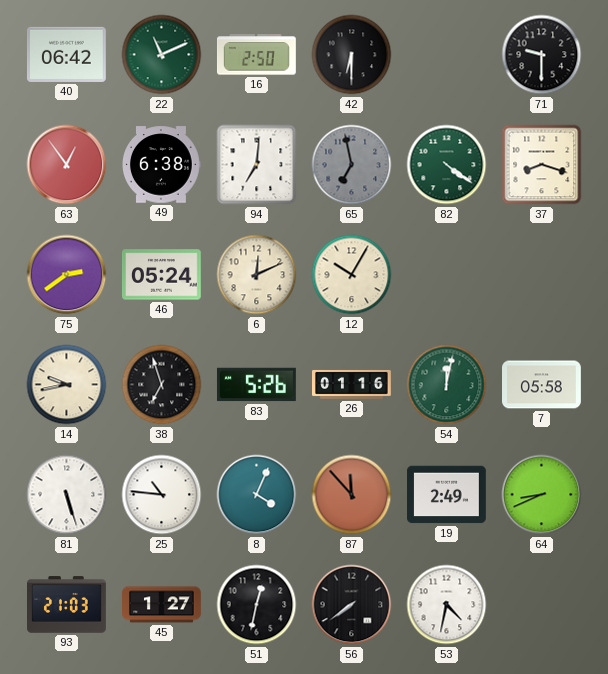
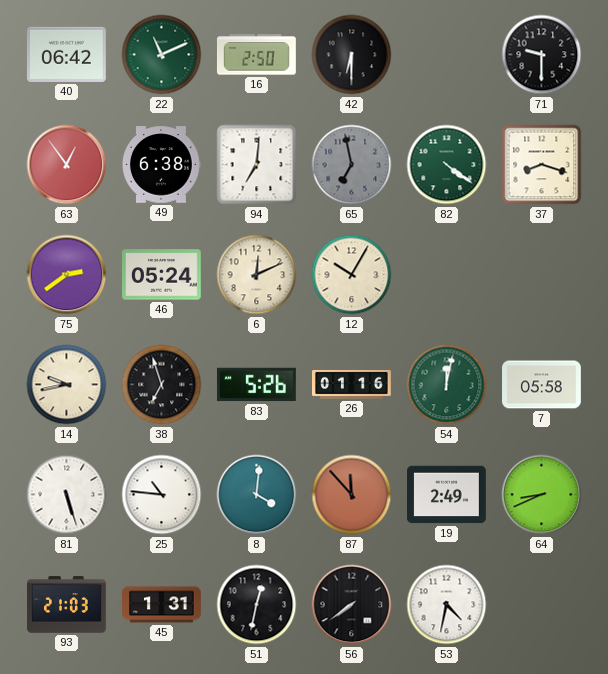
8: 4:04 -> 4:01
45: 1:27 -> 1:31
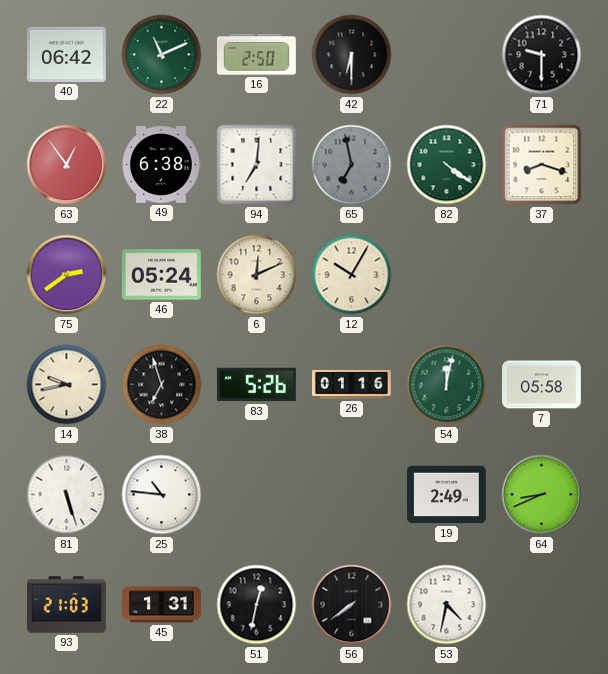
8: 4:01 -> none
87: 11:53 -> none
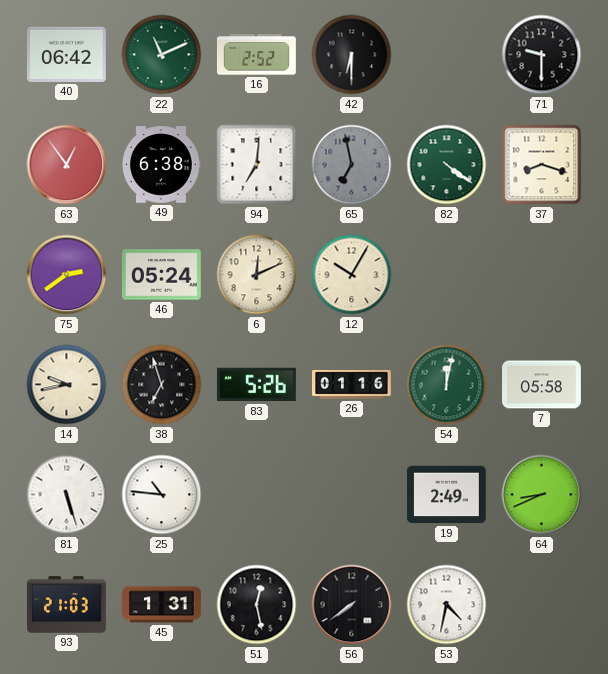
16: 2:50 -> 2:52
51: 12:32 -> 12:28
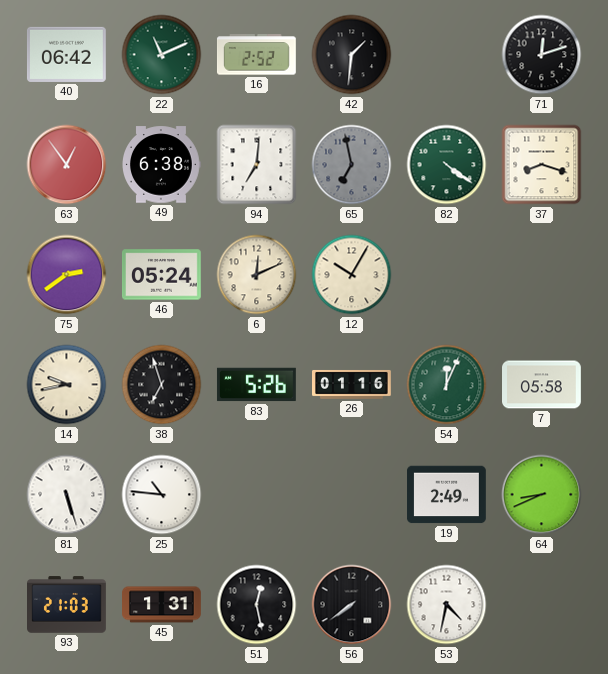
42: 6:30 -> 1:31
71: 9:30 -> 12:12
54: 12:02 -> 12:04
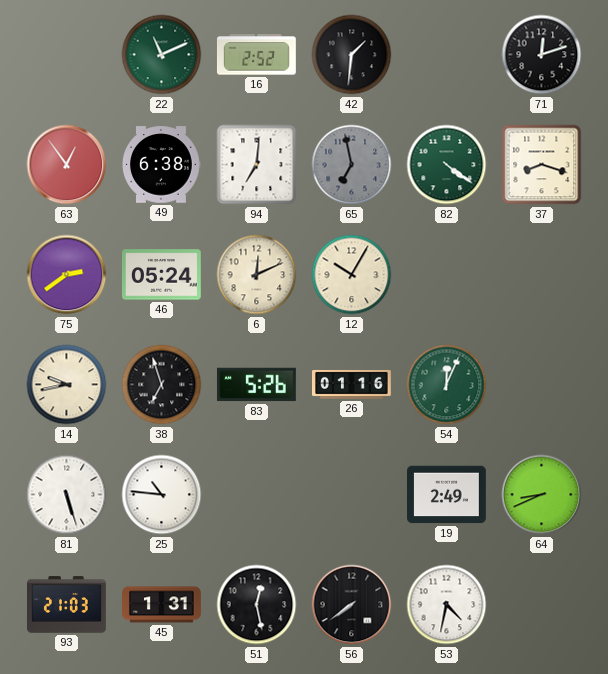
40: 06:42 -> none
7: 05:58 -> none
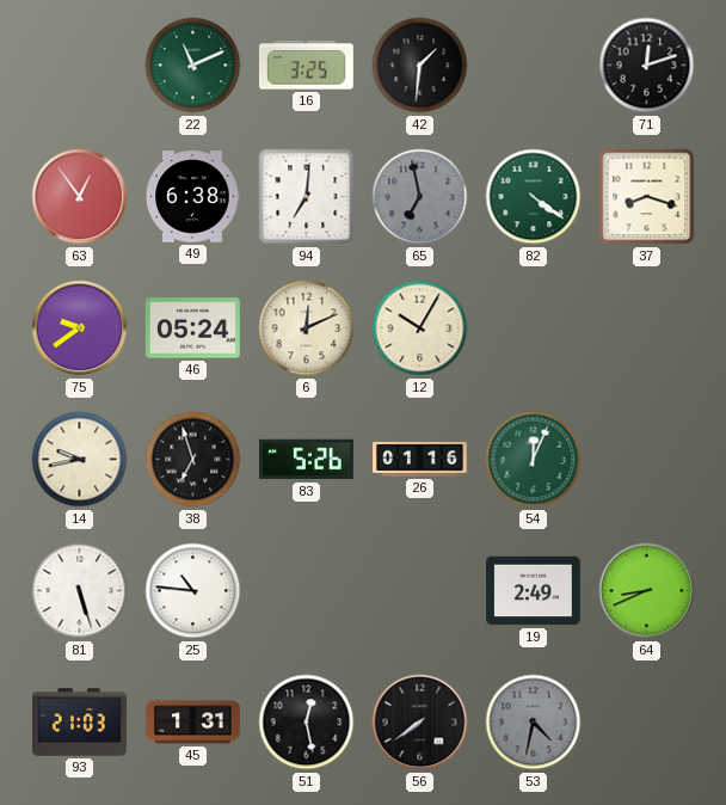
16: 2:52 -> 3:25
75: 2:39 -> 9:39
53 dial: white -> grey
